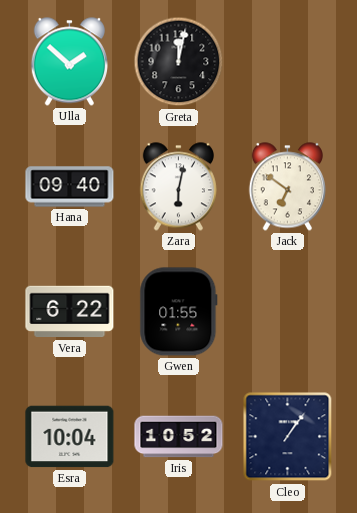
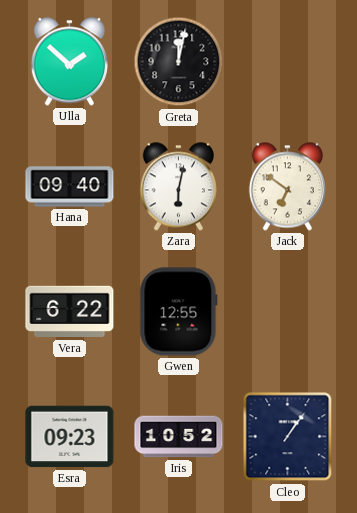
Gwen: 01:55 -> 12:55
Esra: 10:04 -> 09:23
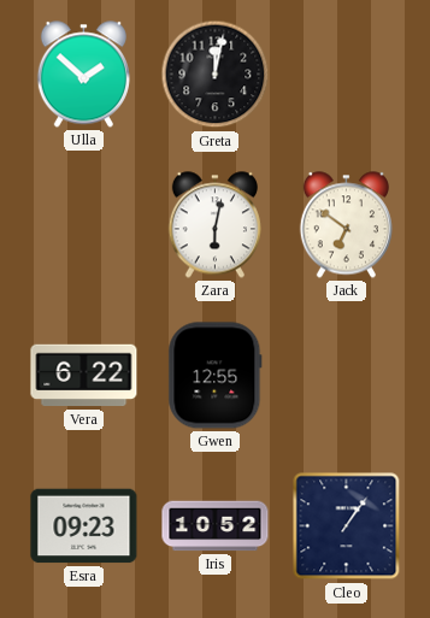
Hana: 09:40 -> none
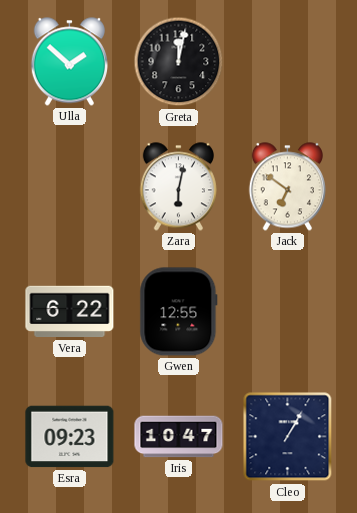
Iris: 10:52 -> 10:47
Cleo: 1:06 -> 1:05
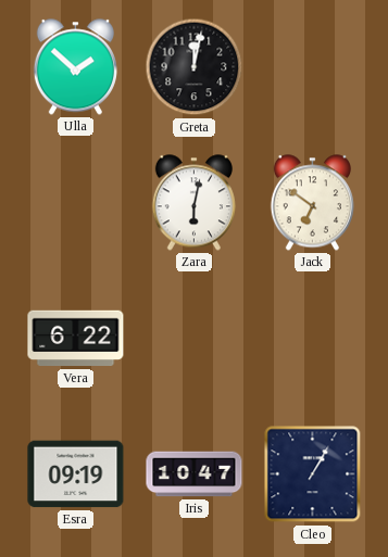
Gwen: 12:55 -> none
Esra: 09:23 -> 09:19
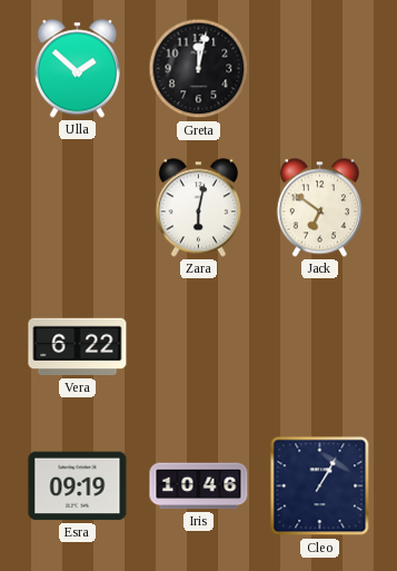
Iris: 10:47 -> 10:46
